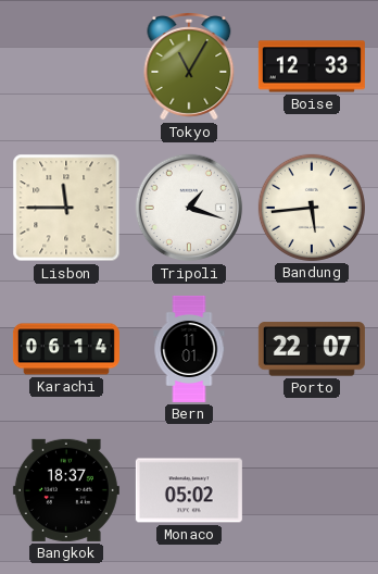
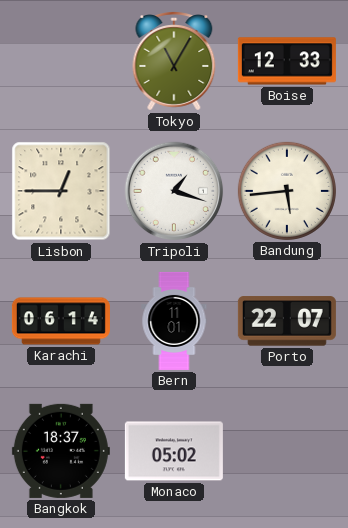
Lisbon: 11:45 -> 12:45
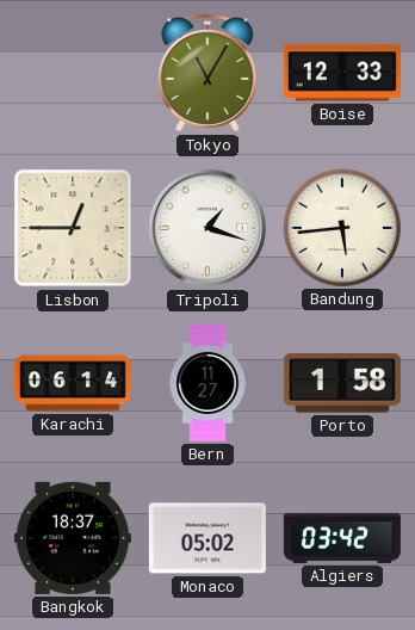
Bern: 11:01 -> 11:27
Porto: 22:07 -> 1:58
Algiers: none -> 03:42
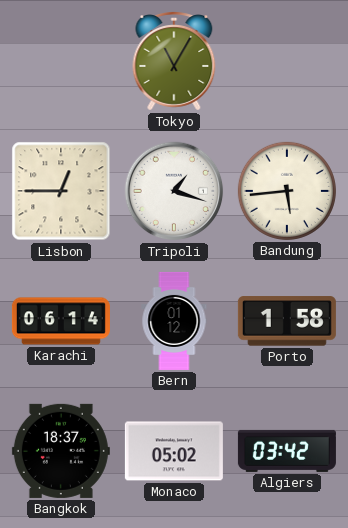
Boise: 12:33 -> none
Bern: 11:27 -> 01:12
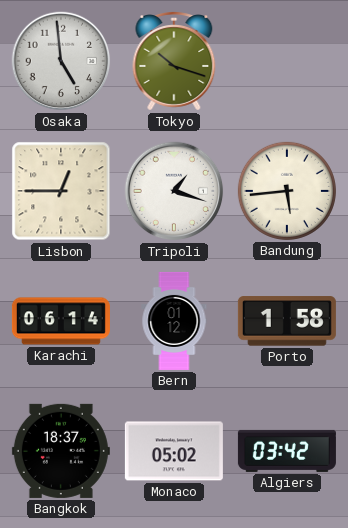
Osaka: none -> 4:59
Tokyo: 11:05 -> 10:18
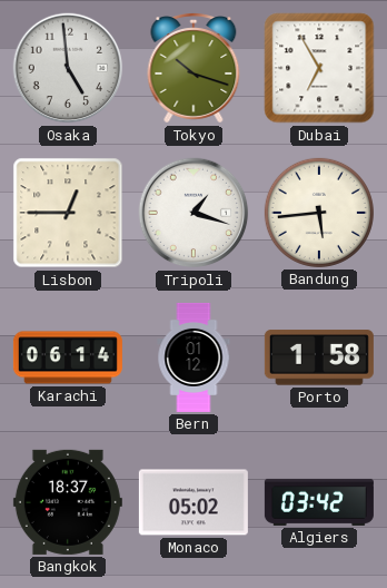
Dubai: none -> 6:55
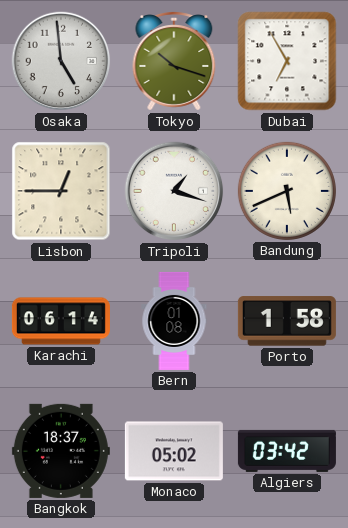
Bandung: 5:44 -> 5:41
Bern: 01:12 -> 01:08
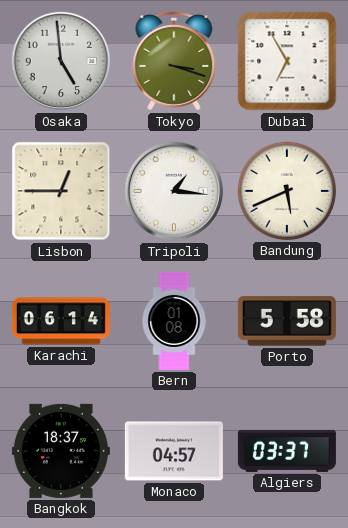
Tokyo: 10:18 -> 3:18
Tripoli: 1:18 -> 1:16
Porto: 1:58 -> 5:58
Monaco: 05:02 -> 04:57
Algiers: 03:42 -> 03:37
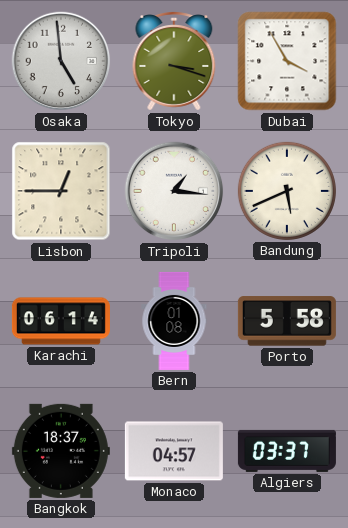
Dubai: 6:55 -> 3:55
